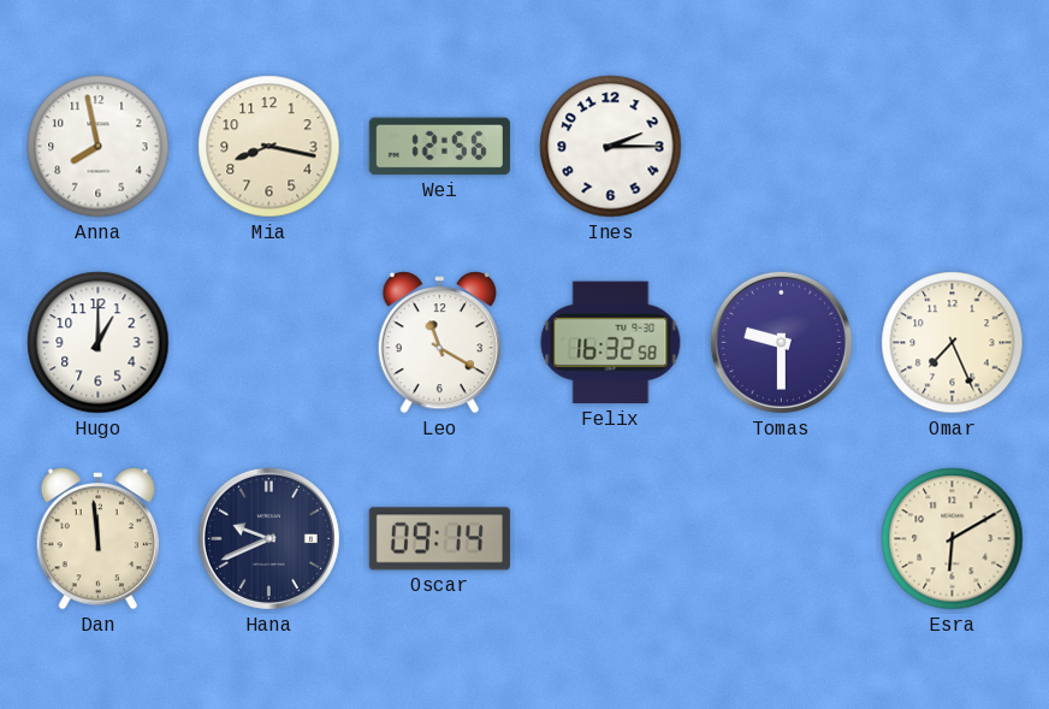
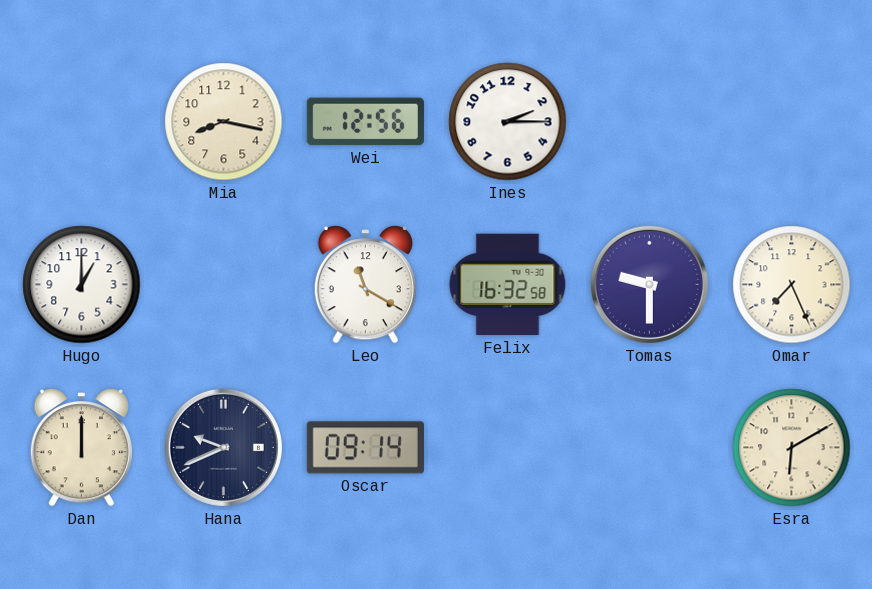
Anna: 7:58 -> none
Dan: 11:59 -> 12:00
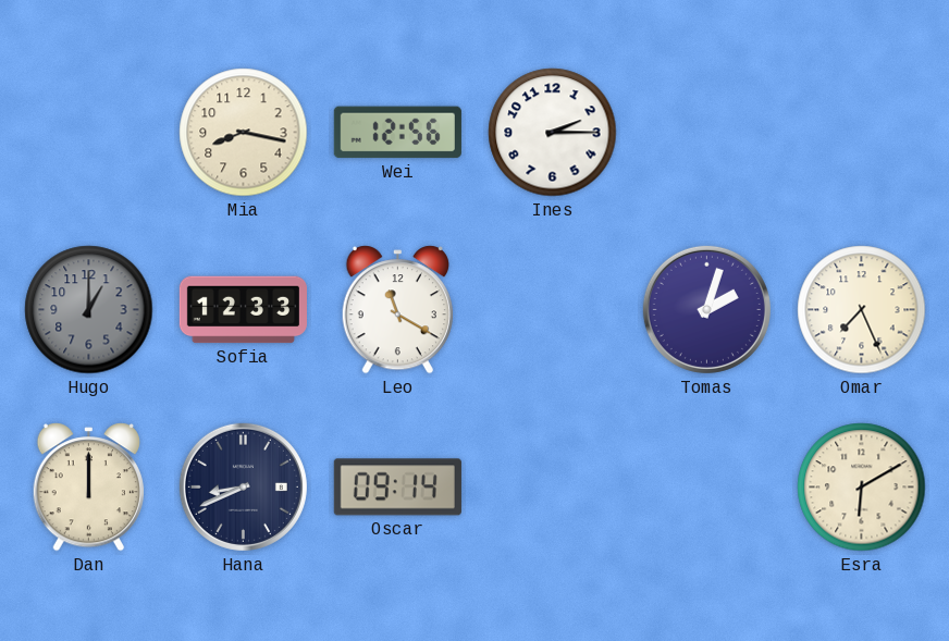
Hugo dial: white -> grey
Sofia: none -> 12:33
Felix: 16:32 -> none
Tomas: 9:30 -> 2:03
Hana: 9:41 -> 8:41
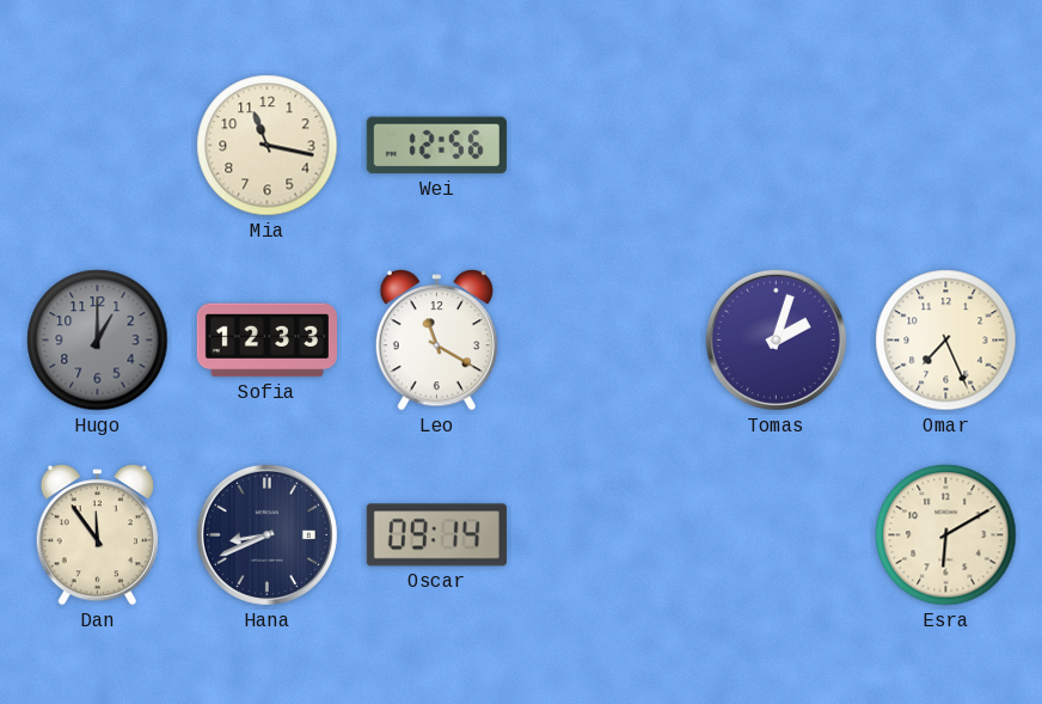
Mia: 8:17 -> 11:17
Ines: 2:15 -> none
Dan: 12:00 -> 11:54
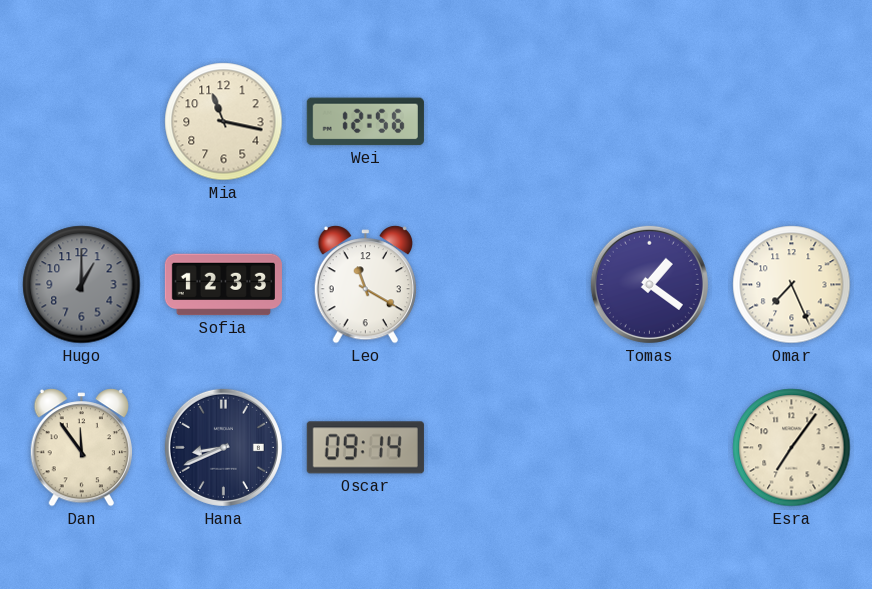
Tomas: 2:03 -> 1:21
Esra: 6:10 -> 7:06
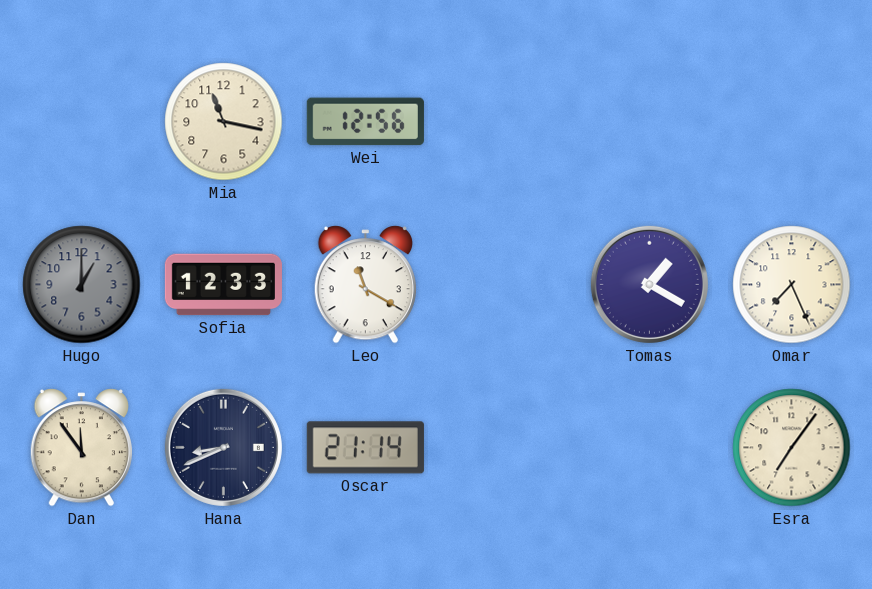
Tomas: 1:21 -> 1:20
Oscar: 09:14 -> 21:14
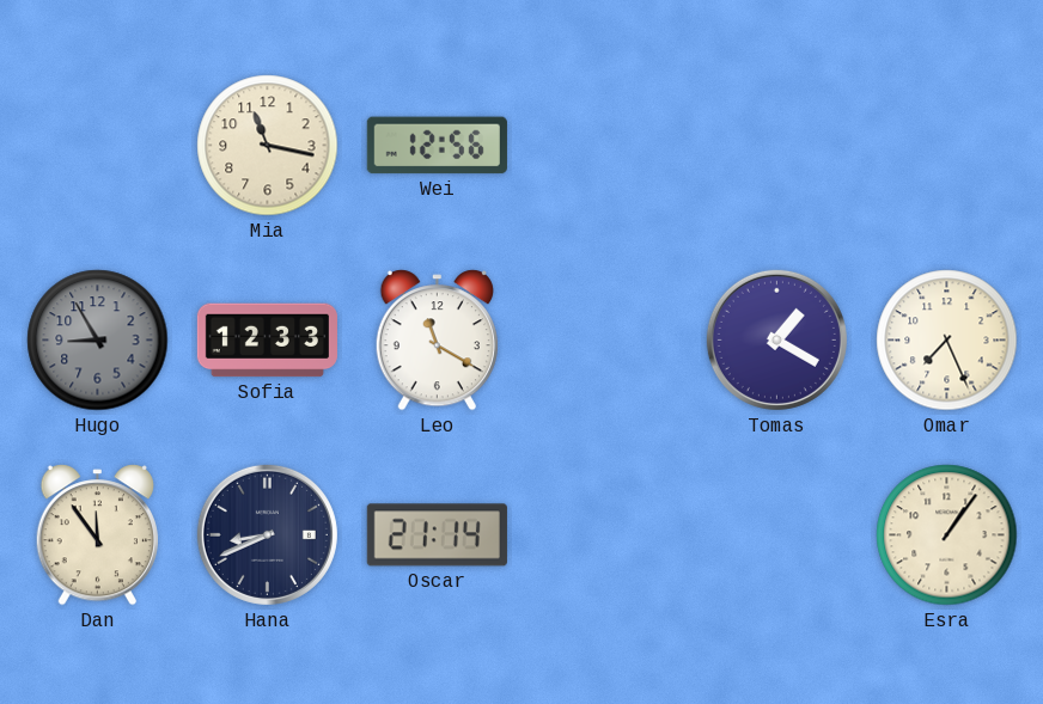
Hugo: 1:00 -> 8:55
Esra: 7:06 -> 1:06
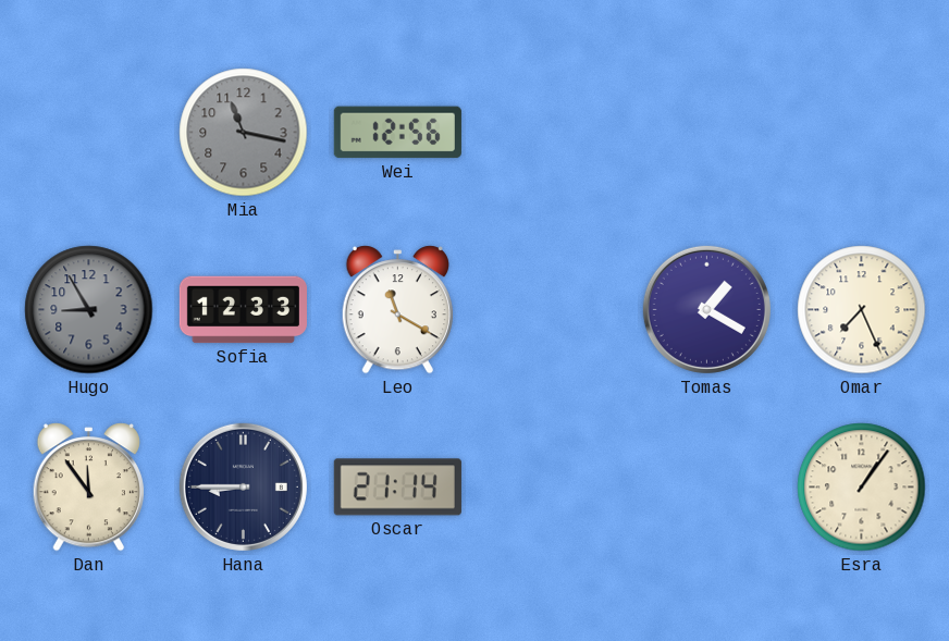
Mia dial: cream -> grey
Hana: 8:41 -> 8:45
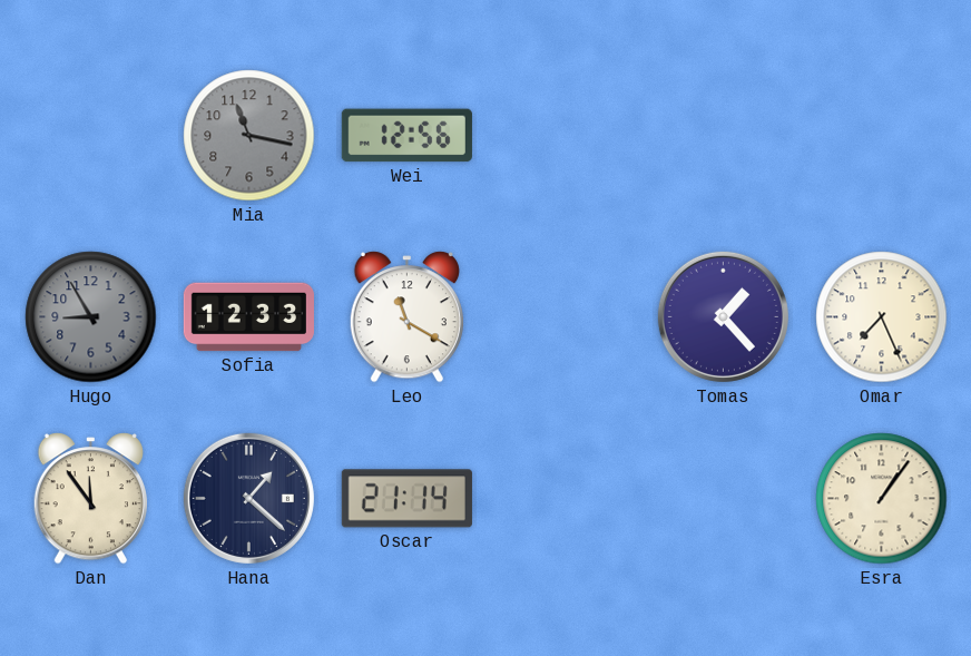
Tomas: 1:20 -> 1:23
Hana: 8:45 -> 1:22
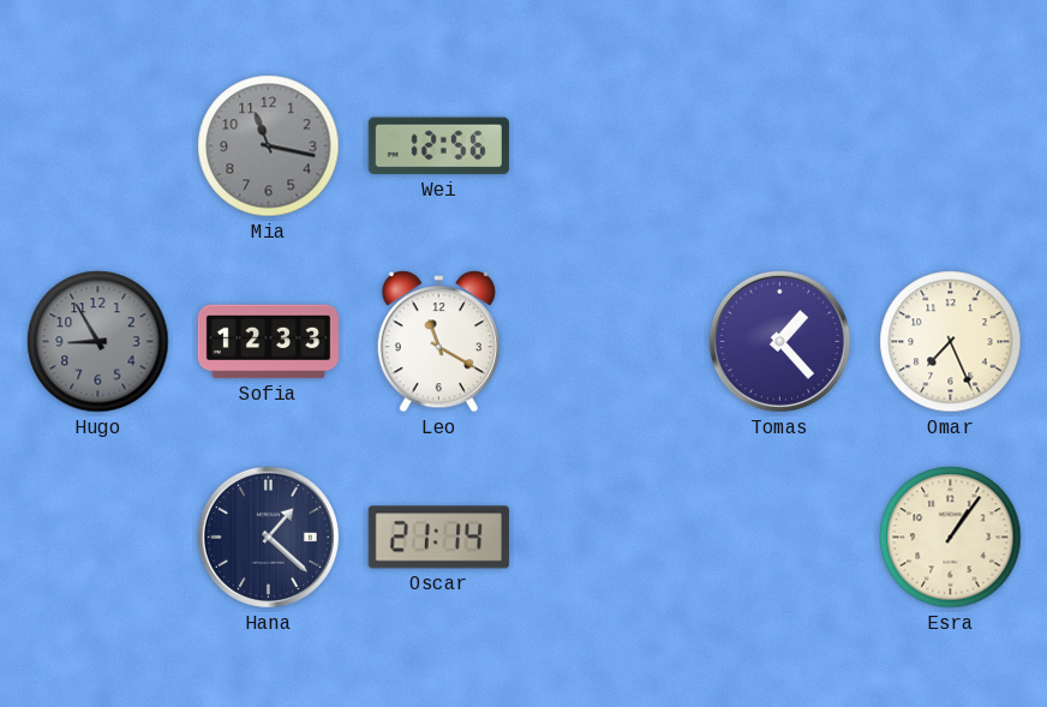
Dan: 11:54 -> none
